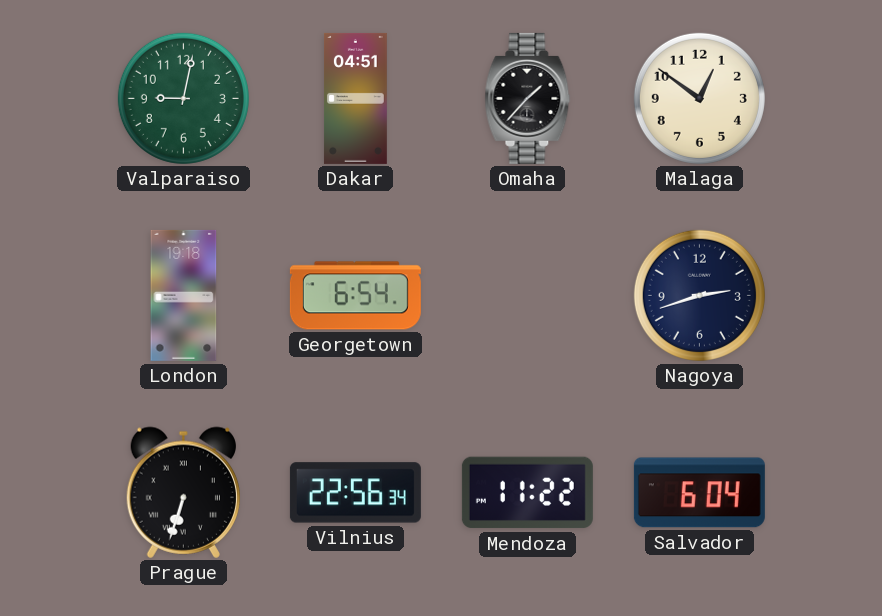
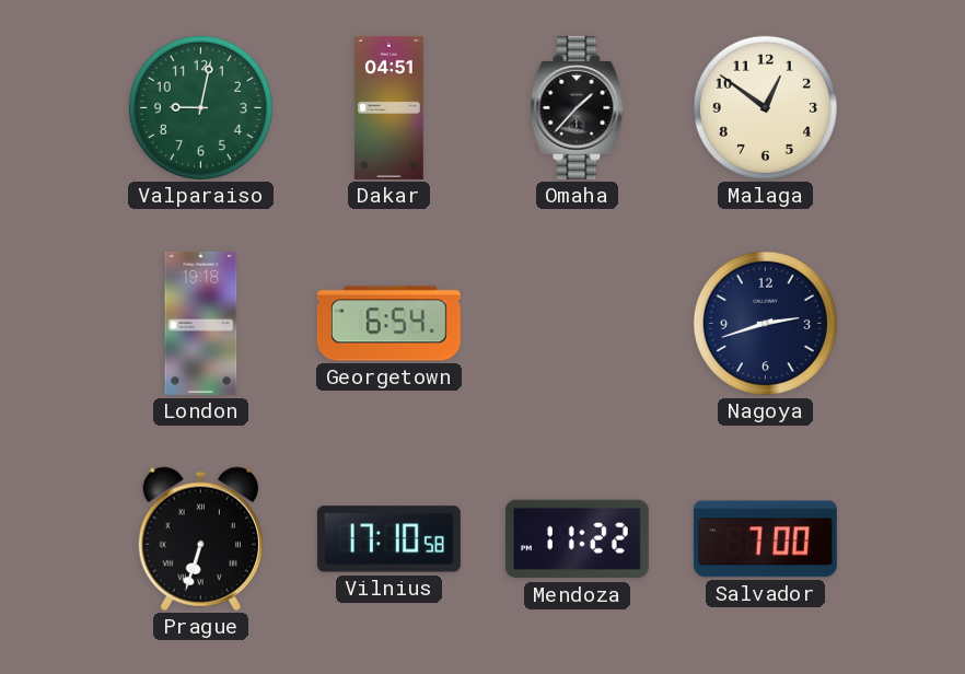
Vilnius: 22:56 -> 17:10
Salvador: 6:04 -> 7:00
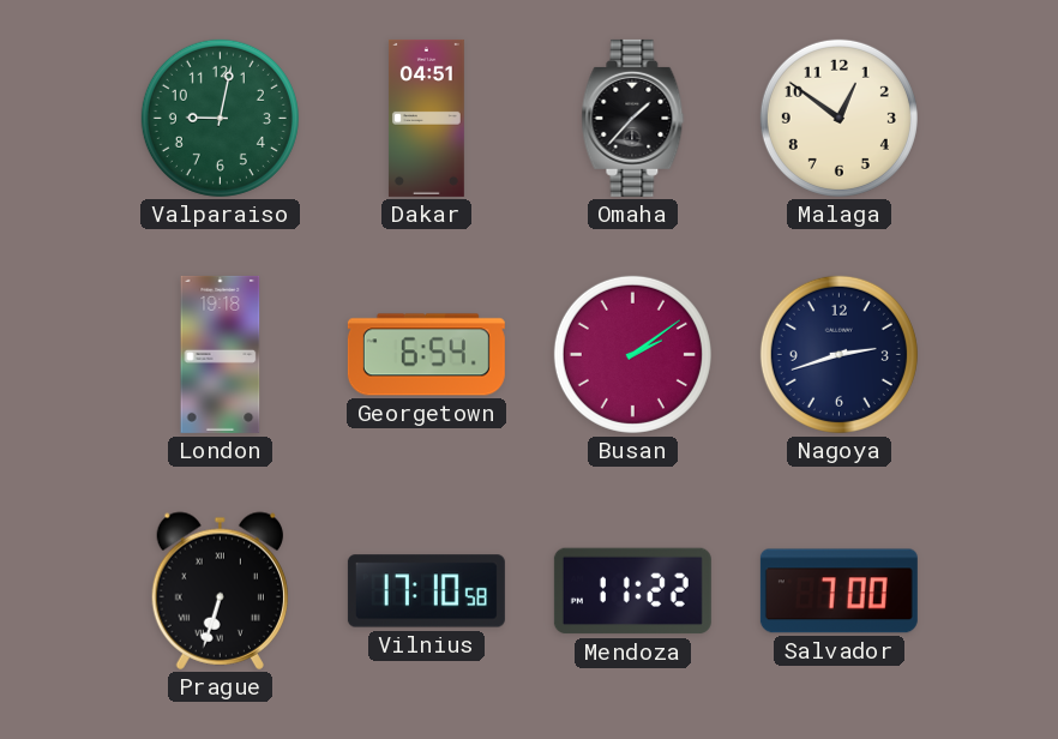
Busan: none -> 2:09
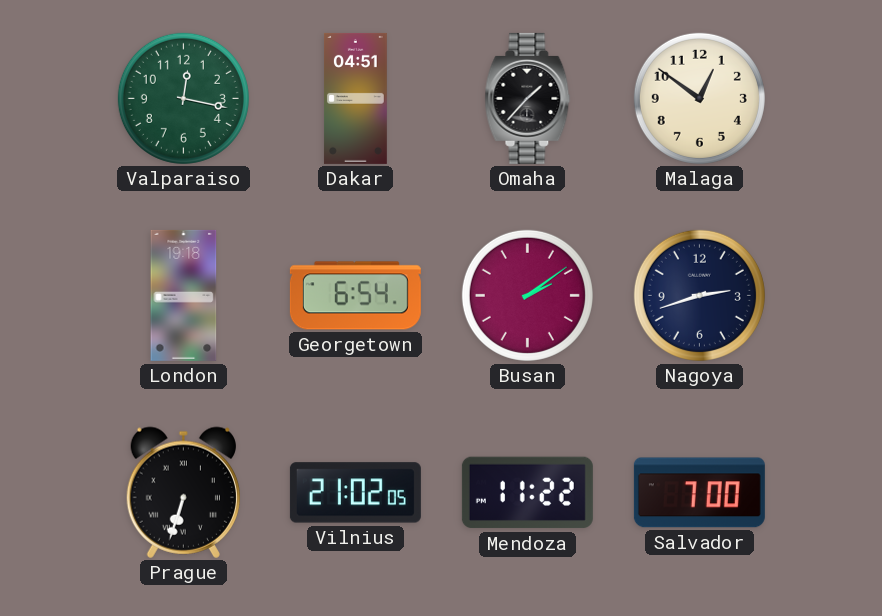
Valparaiso: 9:02 -> 12:17
Vilnius: 17:10 -> 21:02
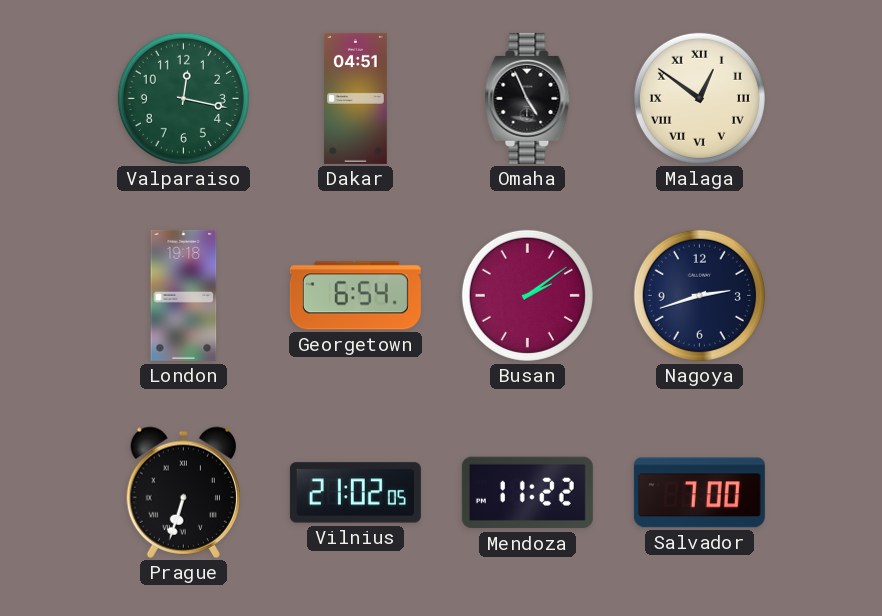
Omaha: 1:37 -> 4:56
Malaga numerals: Arabic -> Roman
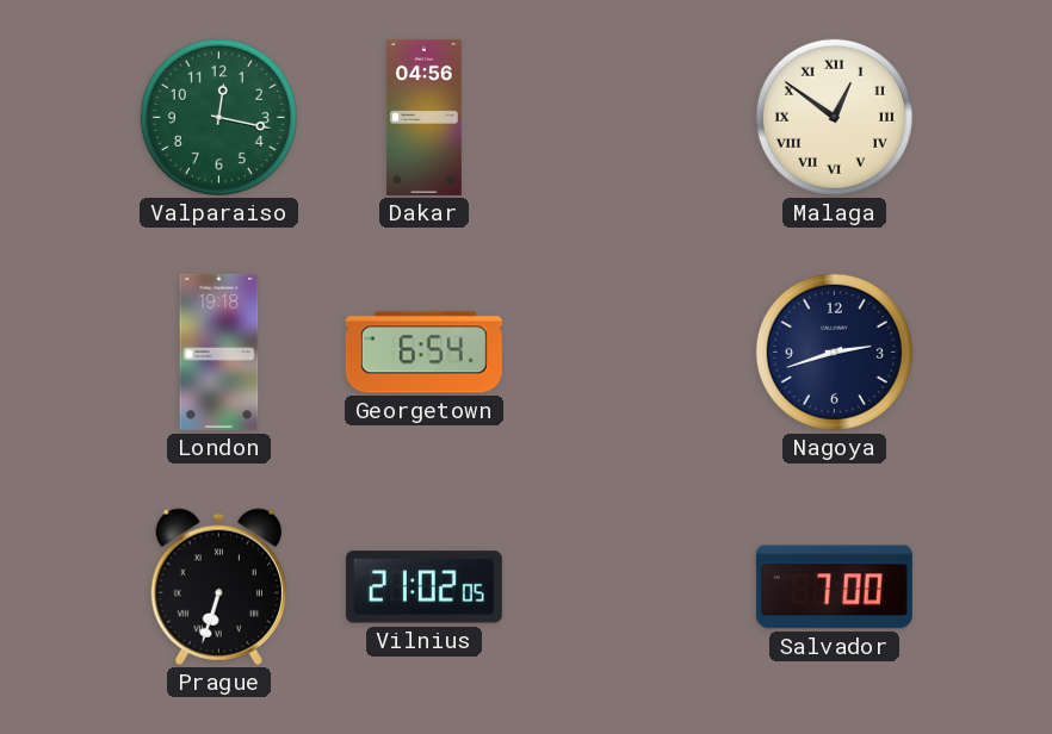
Dakar: 04:51 -> 04:56
Omaha: 4:56 -> none
Busan: 2:09 -> none
Mendoza: 11:22 -> none
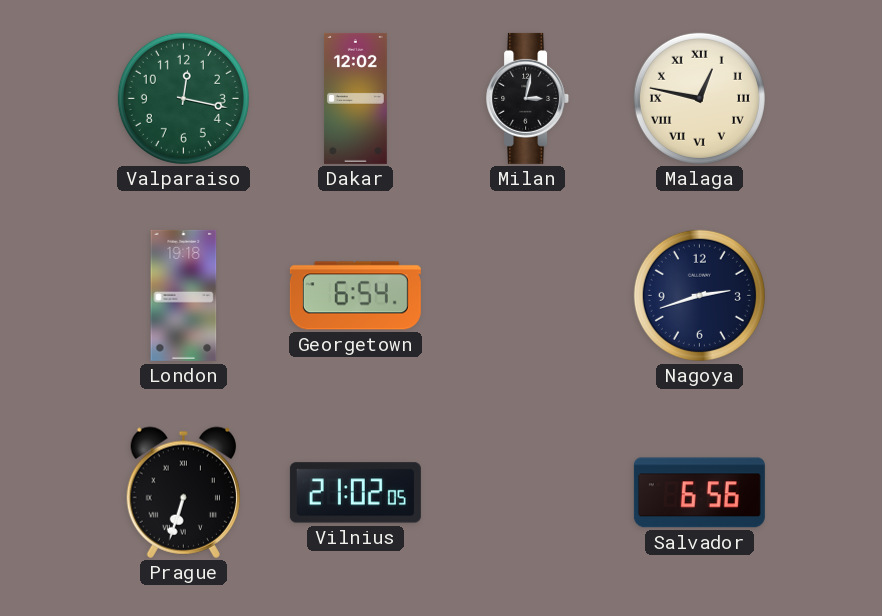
Dakar: 04:56 -> 12:02
Milan: none -> 3:02
Malaga: 12:51 -> 12:47
Salvador: 7:00 -> 6:56
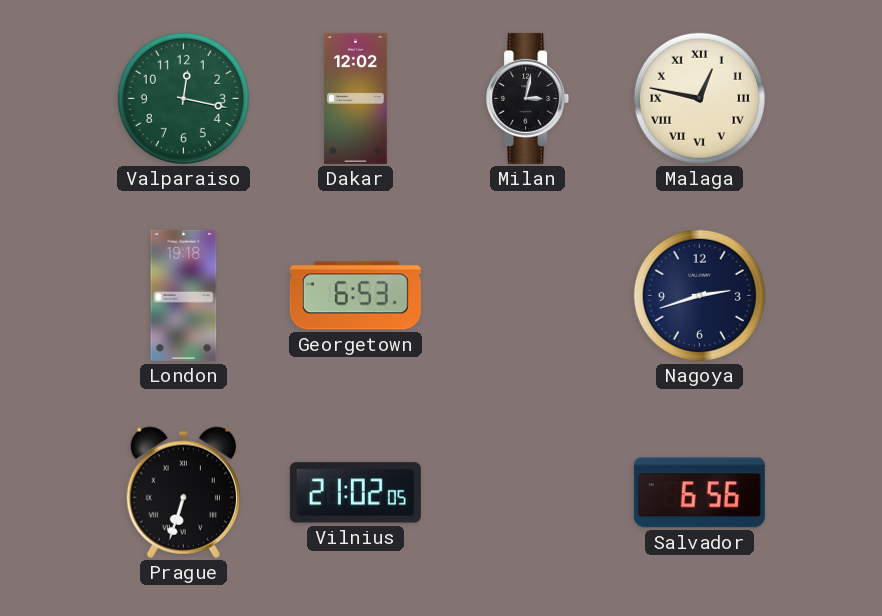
Georgetown: 6:54 -> 6:53
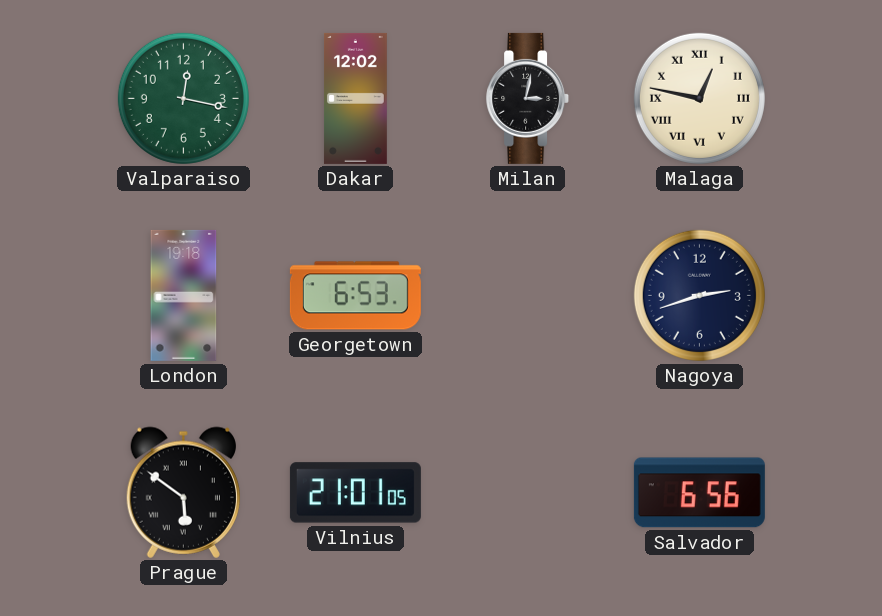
Prague: 6:33 -> 5:51
Vilnius: 21:02 -> 21:01
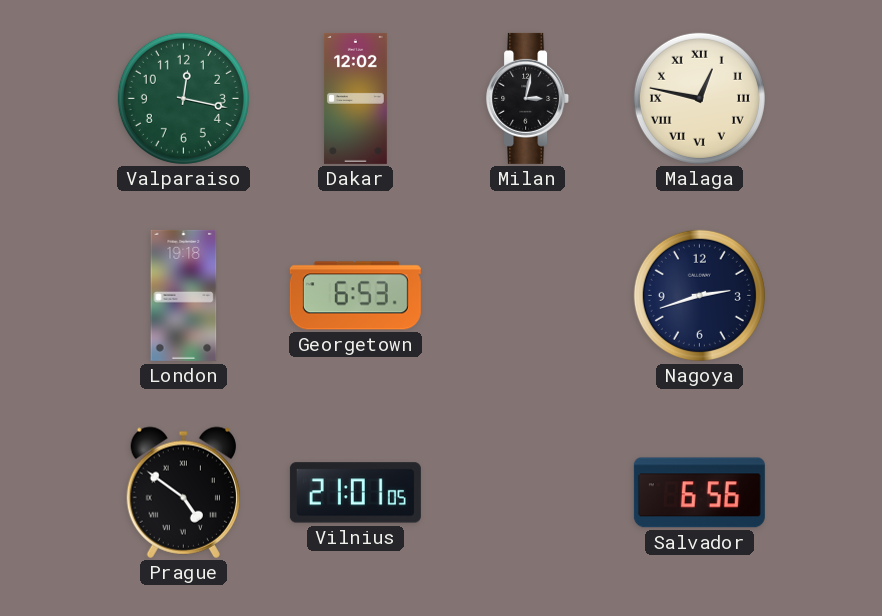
Prague: 5:51 -> 4:51
